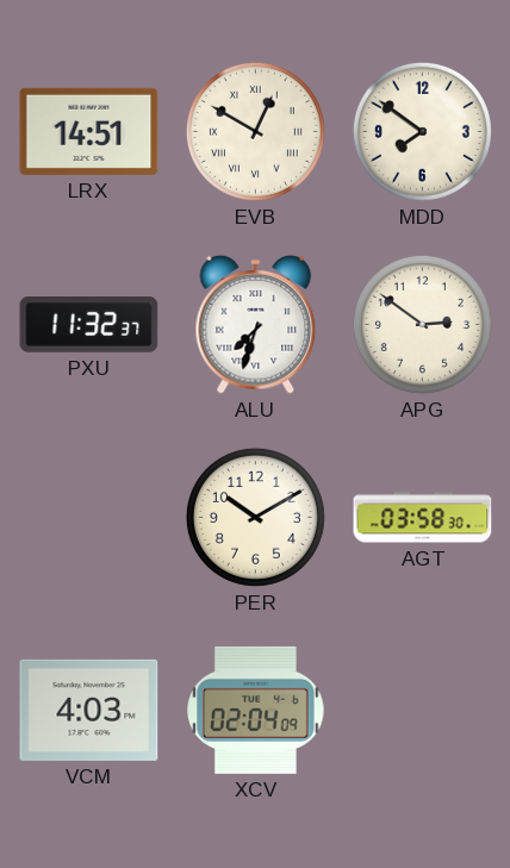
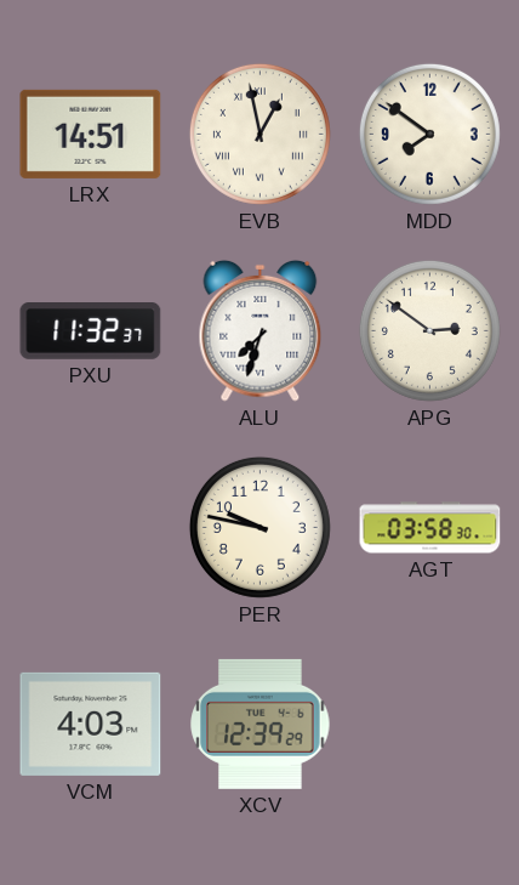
EVB: 12:50 -> 12:58
PER: 10:10 -> 9:47
XCV: 02:04 -> 12:39
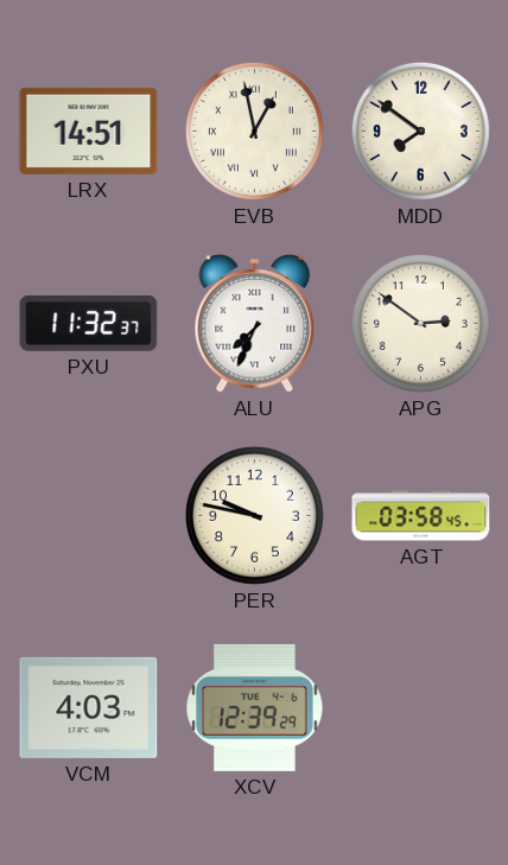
ALU: 7:33 -> 7:34
AGT: 03:58:30 -> 03:58:45
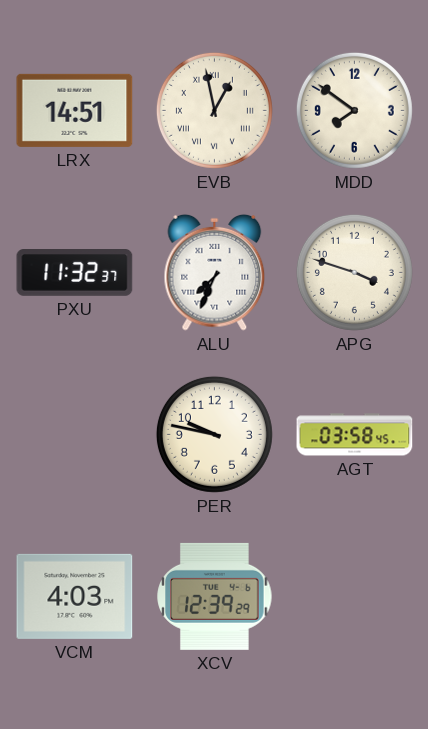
APG: 2:51 -> 3:48
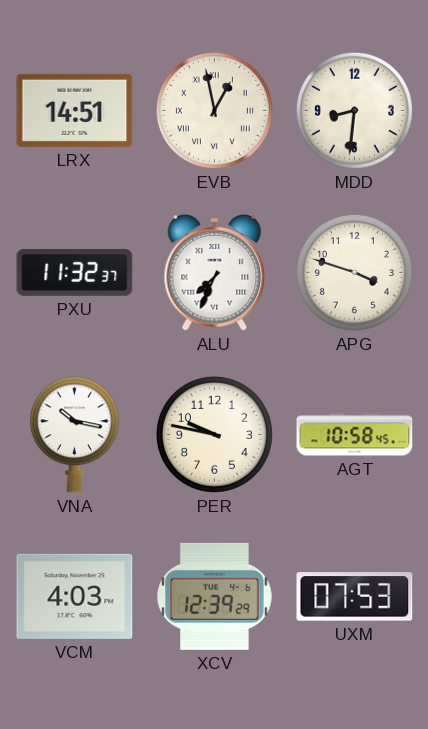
MDD: 7:51 -> 8:31
VNA: none -> 10:17
AGT: 03:58 -> 10:58
UXM: none -> 07:53
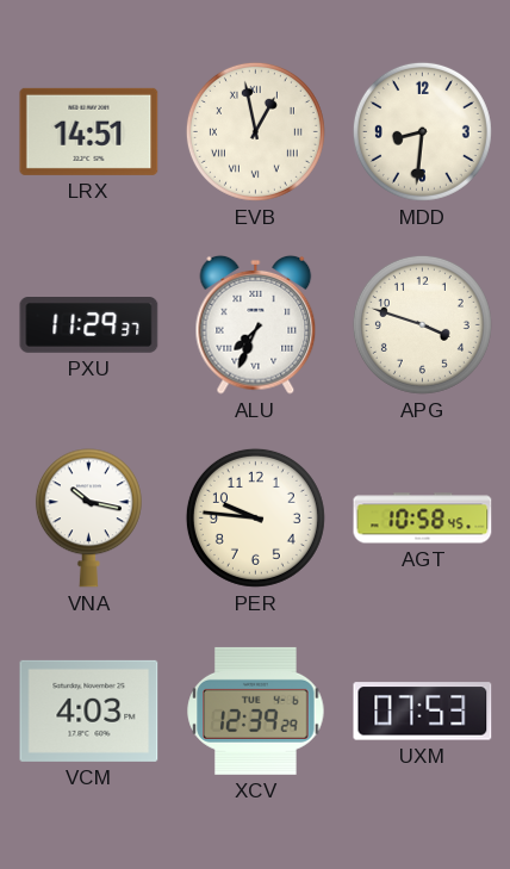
PXU: 11:32 -> 11:29
PER: 9:47 -> 9:46
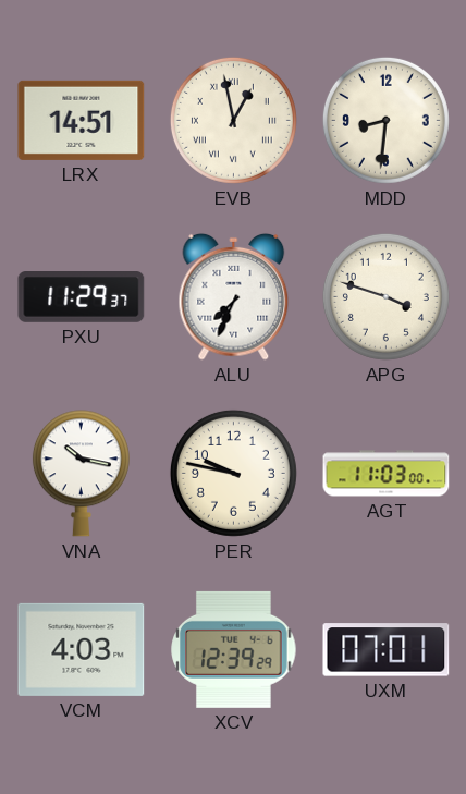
PER: 9:46 -> 9:47
AGT: 10:58 -> 11:03
UXM: 07:53 -> 07:01
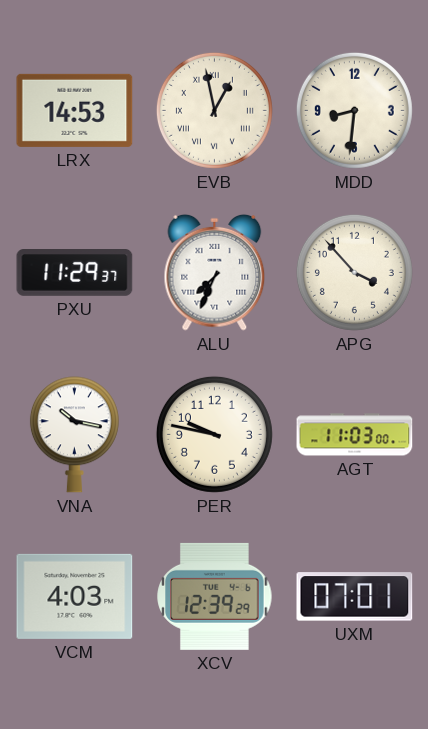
LRX: 14:51 -> 14:53
APG: 3:48 -> 3:53
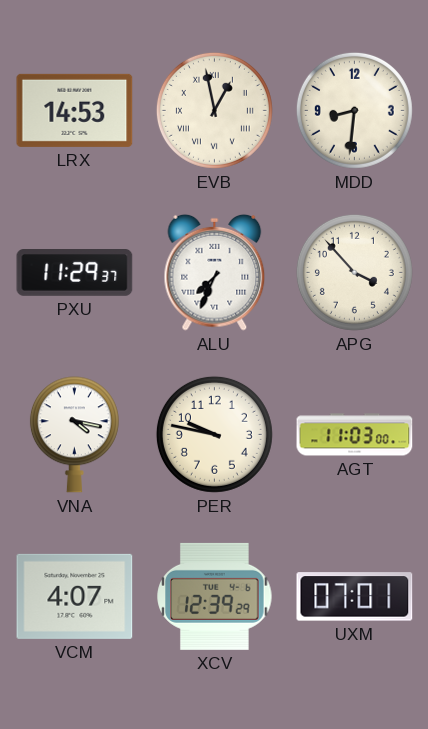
VNA: 10:17 -> 4:17
VCM: 4:03 -> 4:07
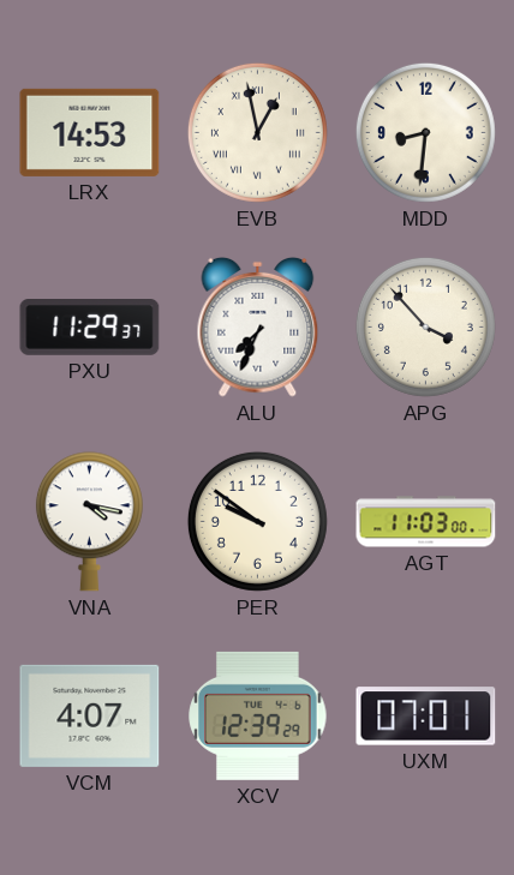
PER: 9:47 -> 9:51
